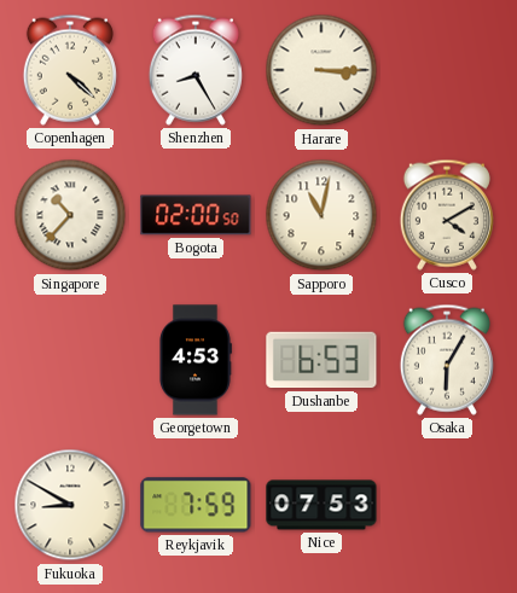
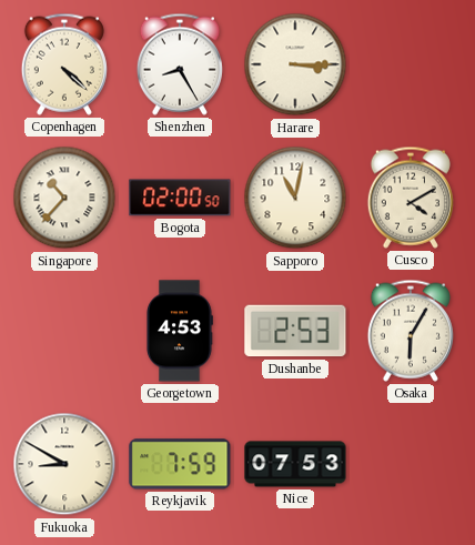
Dushanbe: 6:53 -> 2:53
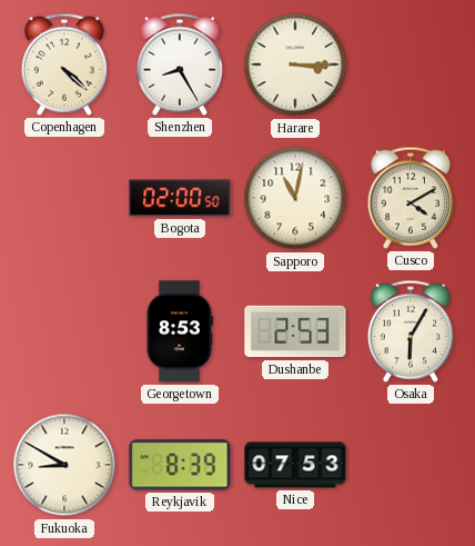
Singapore: 10:37 -> none
Georgetown: 4:53 -> 8:53
Reykjavik: 7:59 -> 8:39
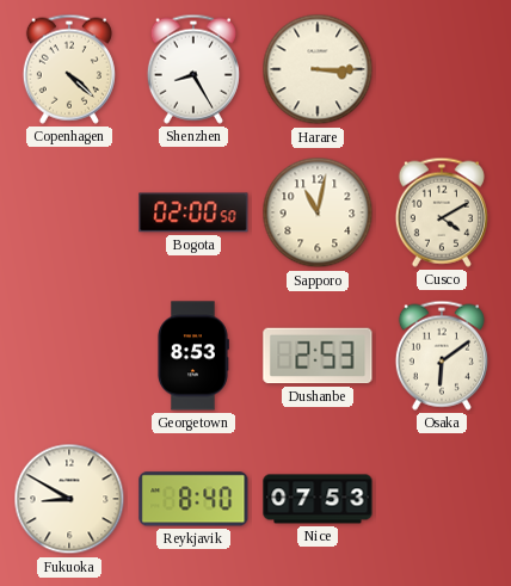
Osaka: 6:05 -> 6:09
Reykjavik: 8:39 -> 8:40
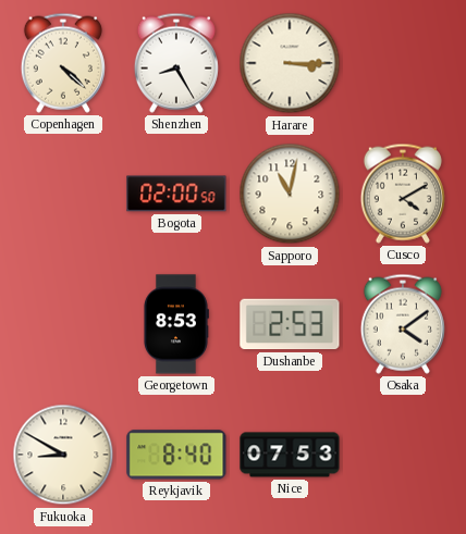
Osaka: 6:09 -> 4:09
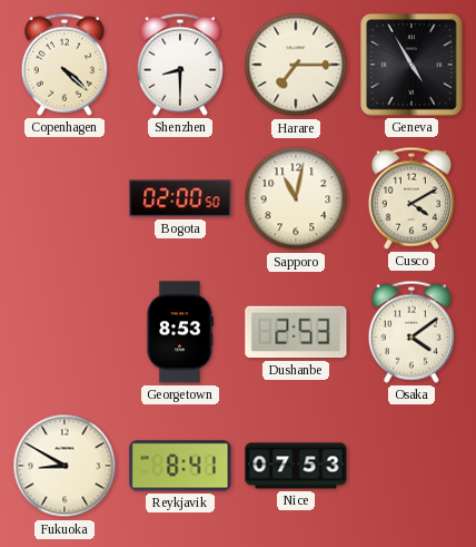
Shenzhen: 8:25 -> 8:30
Harare: 3:15 -> 7:15
Geneva: none -> 4:55
Reykjavik: 8:40 -> 8:41
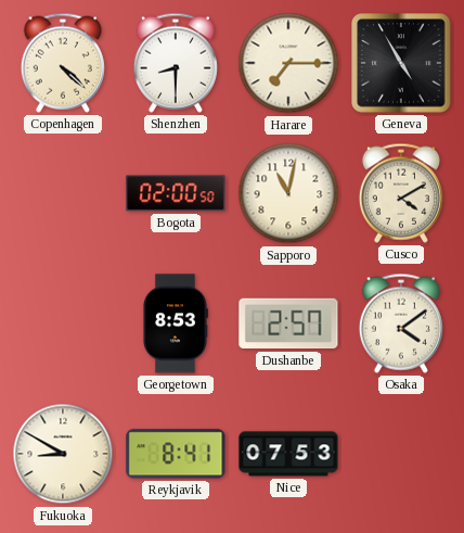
Dushanbe: 2:53 -> 2:57
